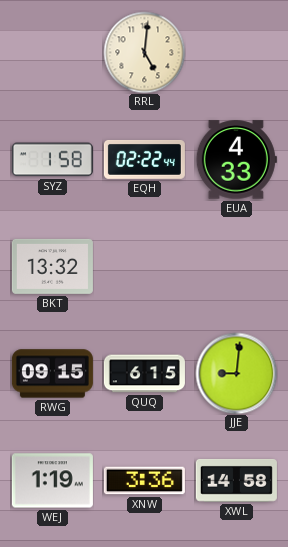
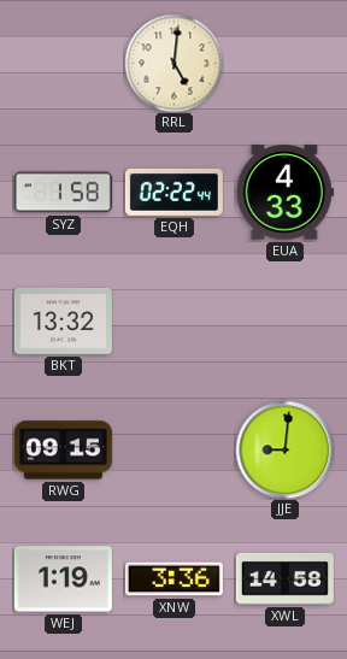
QUQ: 6:15 -> none
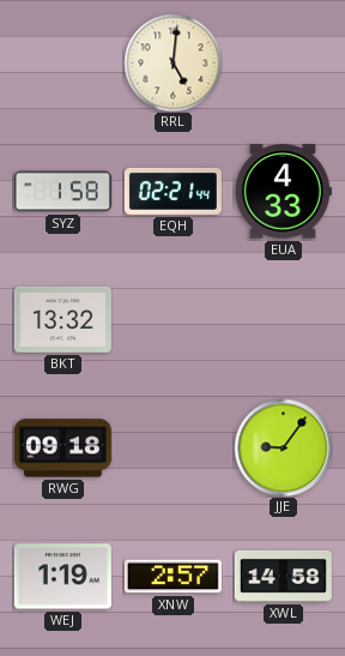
EQH: 02:22 -> 02:21
RWG: 09:15 -> 09:18
JJE: 9:01 -> 9:06
XNW: 3:36 -> 2:57
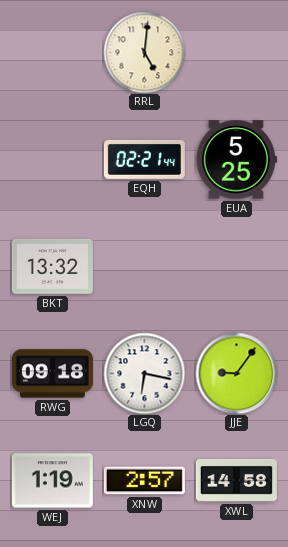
SYZ: 1:58 -> none
EUA: 4:33 -> 5:25
LGQ: none -> 6:17
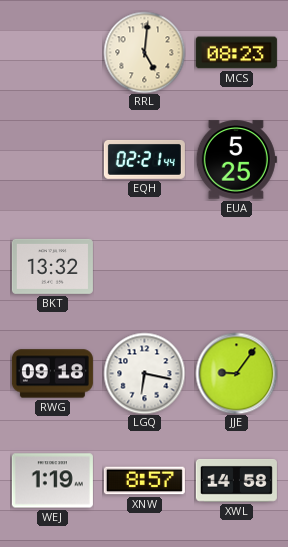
MCS: none -> 08:23
XNW: 2:57 -> 8:57
